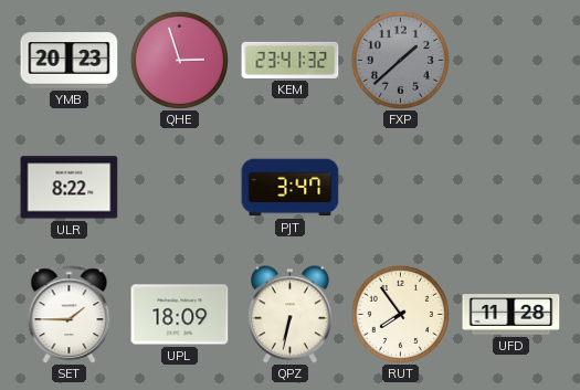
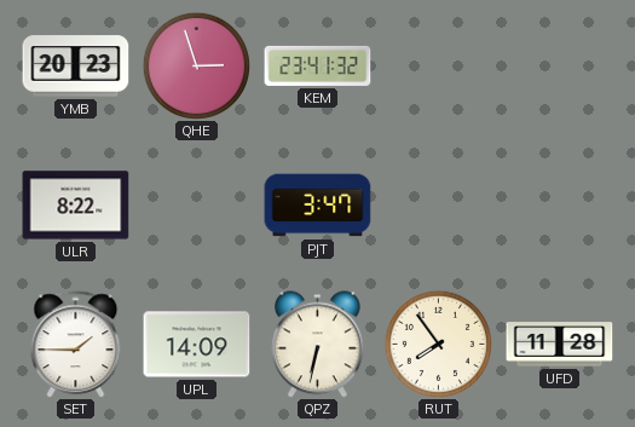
FXP: 1:38 -> none
UPL: 18:09 -> 14:09
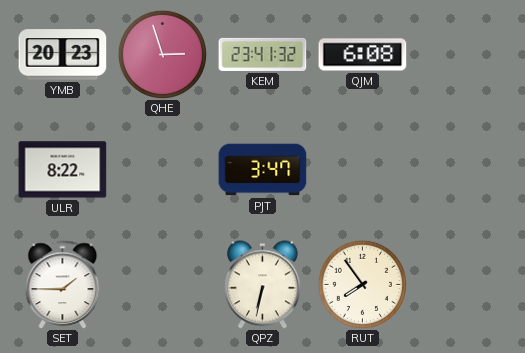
QJM: none -> 6:08
UPL: 14:09 -> none
UFD: 11:28 -> none
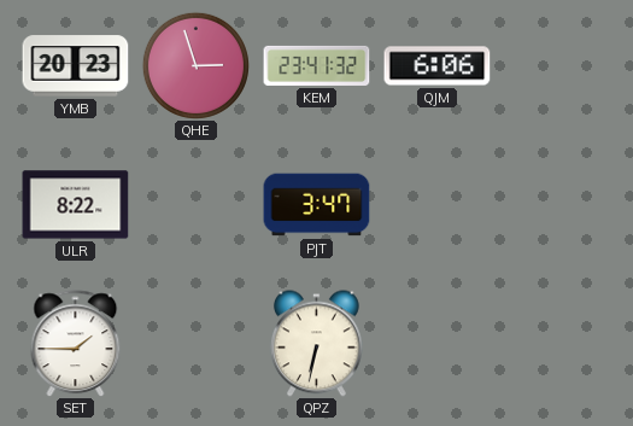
QJM: 6:08 -> 6:06
RUT: 7:54 -> none
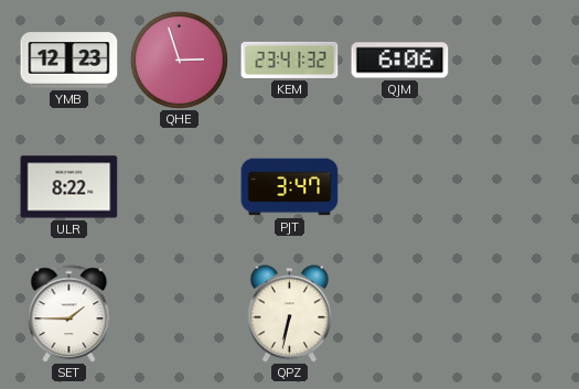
YMB: 20:23 -> 12:23
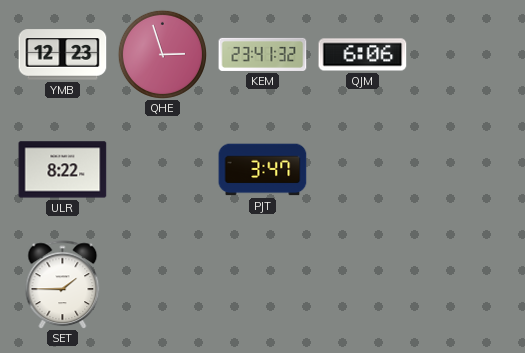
QPZ: 6:32 -> none
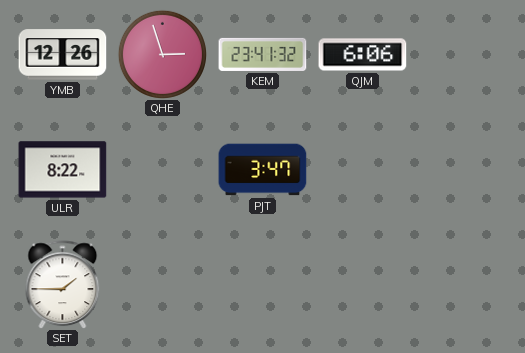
YMB: 12:23 -> 12:26
